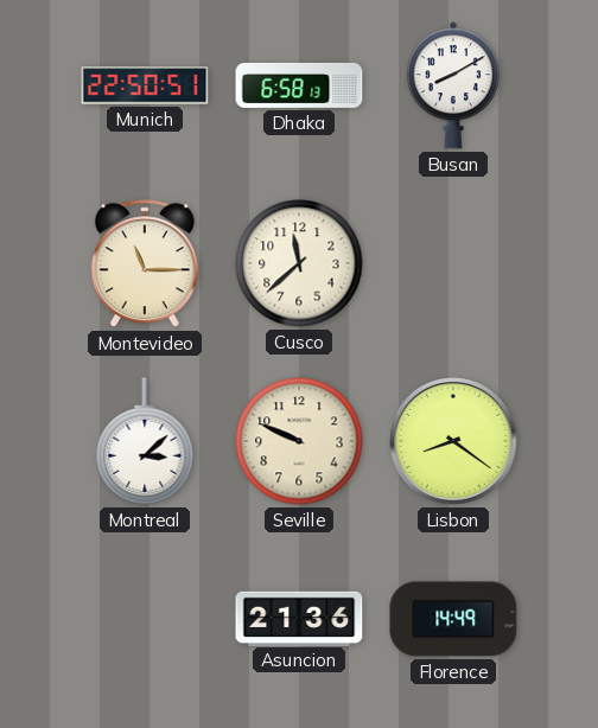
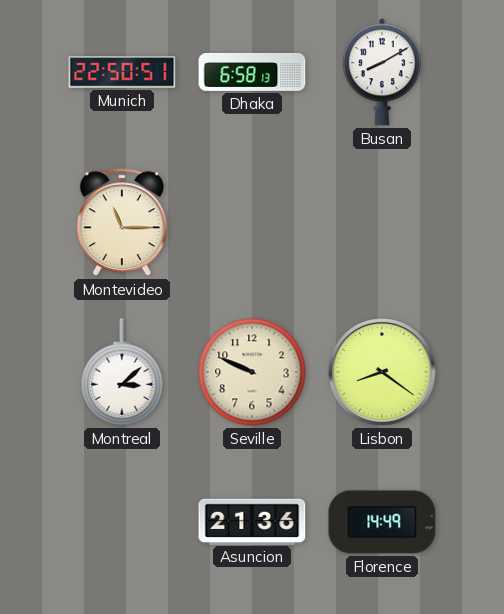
Cusco: 11:38 -> none
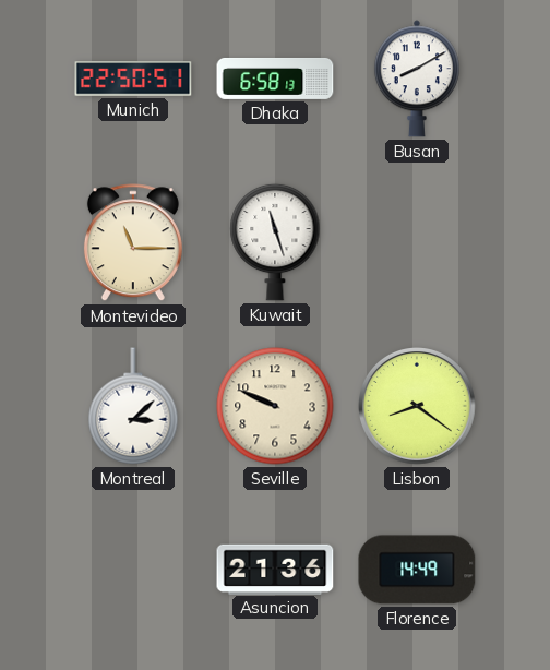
Kuwait: none -> 11:27
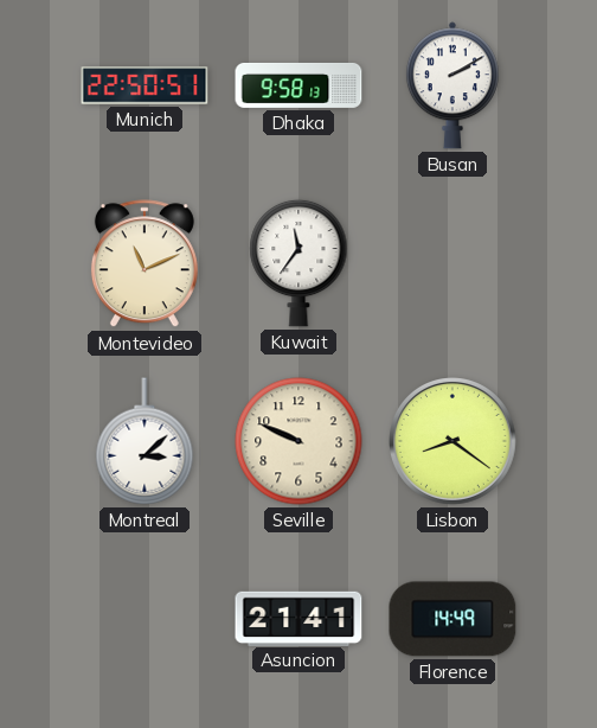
Dhaka: 6:58 -> 9:58
Busan: 8:10 -> 2:10
Montevideo: 11:15 -> 11:11
Kuwait: 11:27 -> 11:36
Asuncion: 21:36 -> 21:41
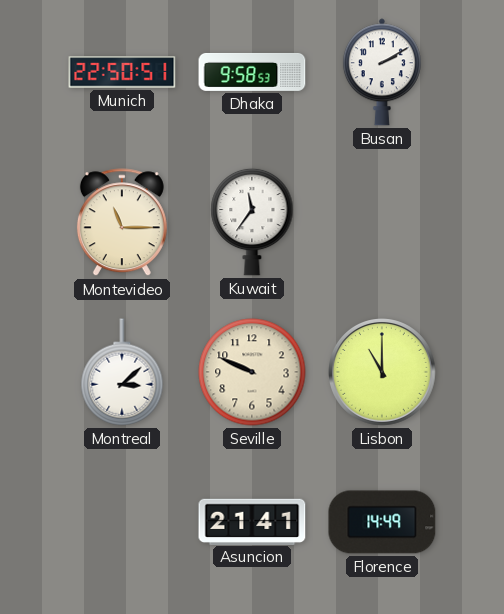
Dhaka: 9:58:13 -> 9:58:53
Montevideo: 11:11 -> 11:15
Lisbon: 8:21 -> 11:00
